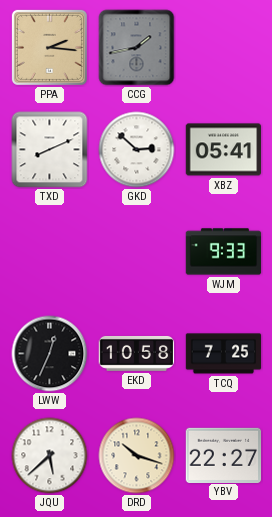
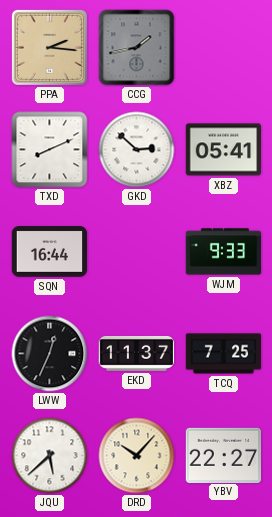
SQN: none -> 16:44
EKD: 10:58 -> 11:37
DRD: 10:18 -> 10:07
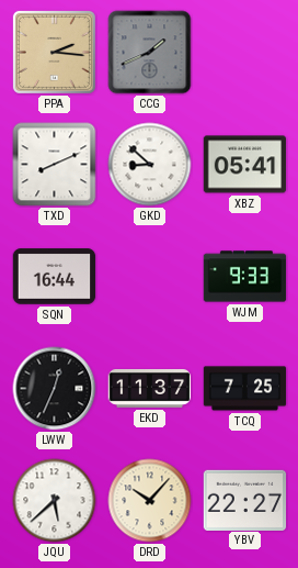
CCG: 1:43 -> 1:41
GKD: 2:52 -> 8:52
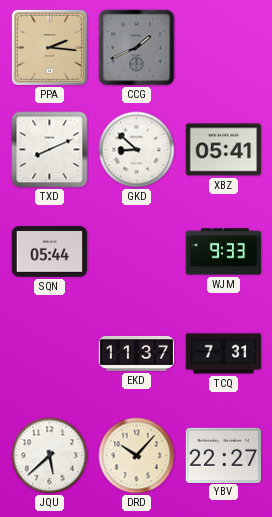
SQN: 16:44 -> 05:44
LWW: 12:34 -> none
TCQ: 7:25 -> 7:31
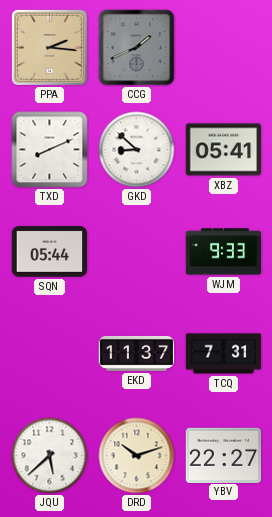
DRD: 10:07 -> 10:12
